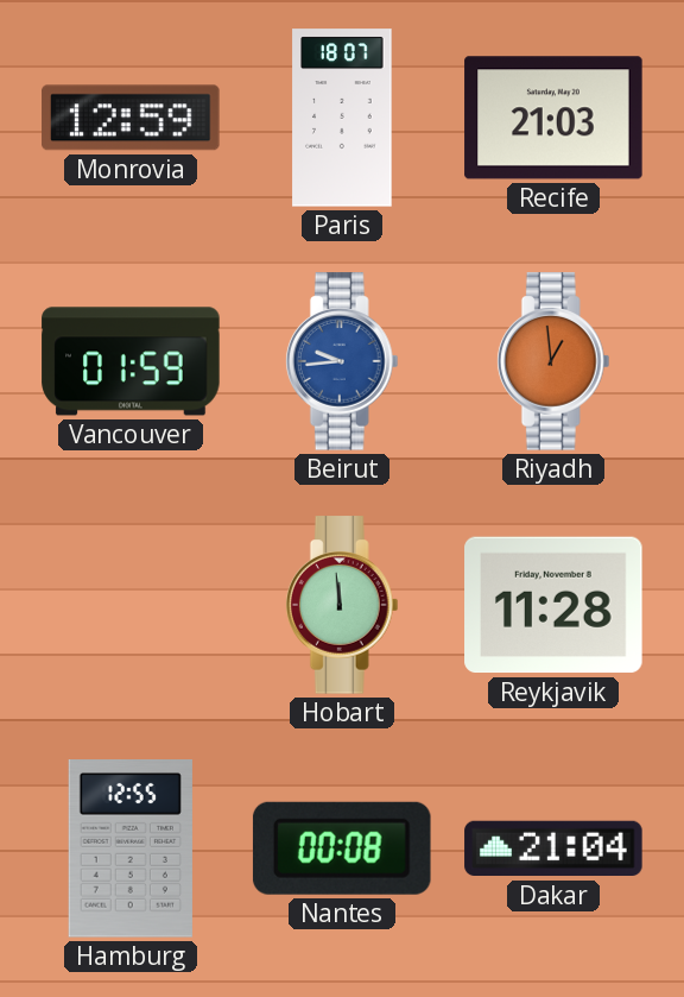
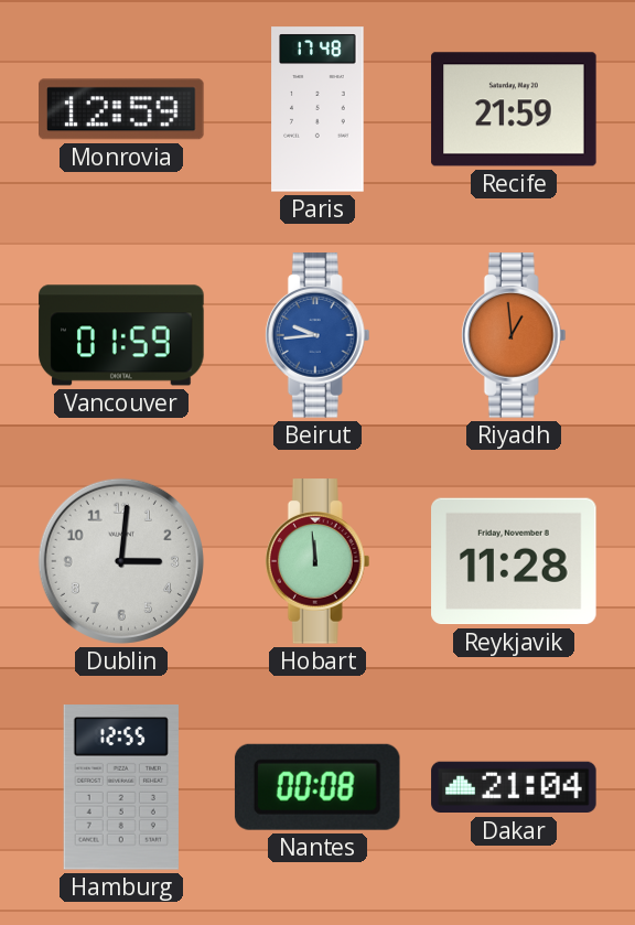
Paris: 18:07 -> 17:48
Recife: 21:03 -> 21:59
Dublin: none -> 3:01
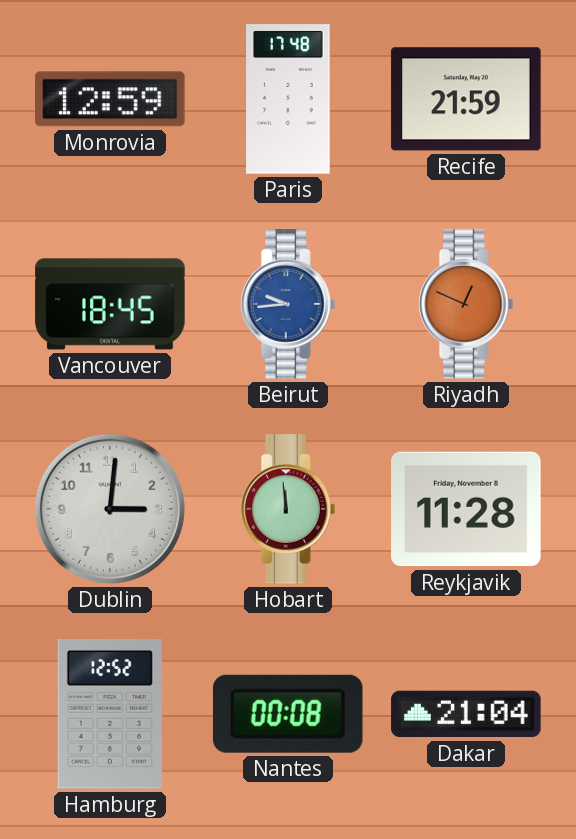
Vancouver: 01:59 -> 18:45
Riyadh: 12:59 -> 12:49
Hamburg: 12:55 -> 12:52
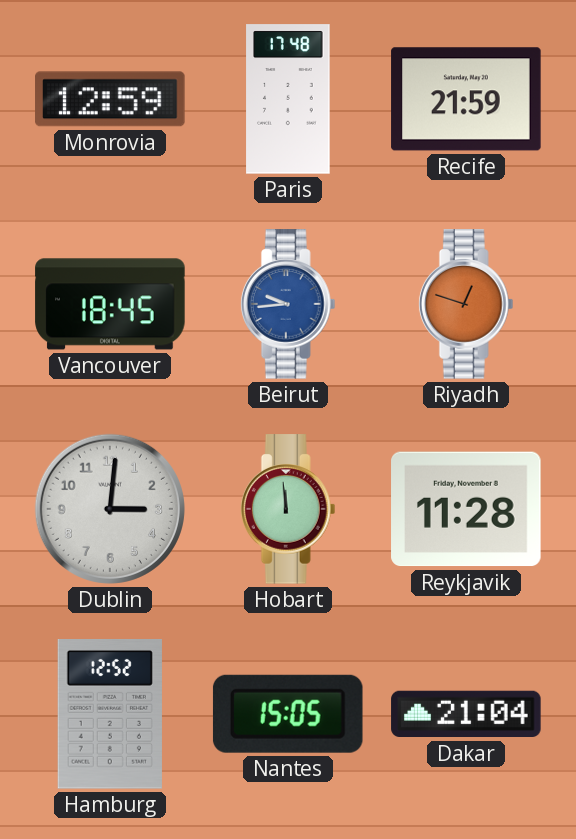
Riyadh: 12:49 -> 12:48
Nantes: 00:08 -> 15:05
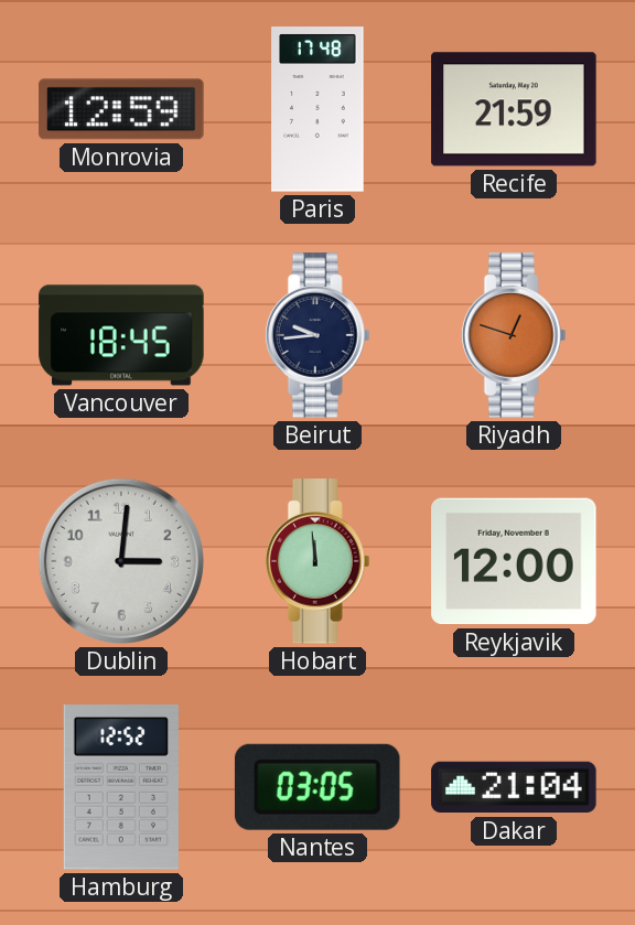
Beirut dial: blue -> navy
Reykjavik: 11:28 -> 12:00
Nantes: 15:05 -> 03:05
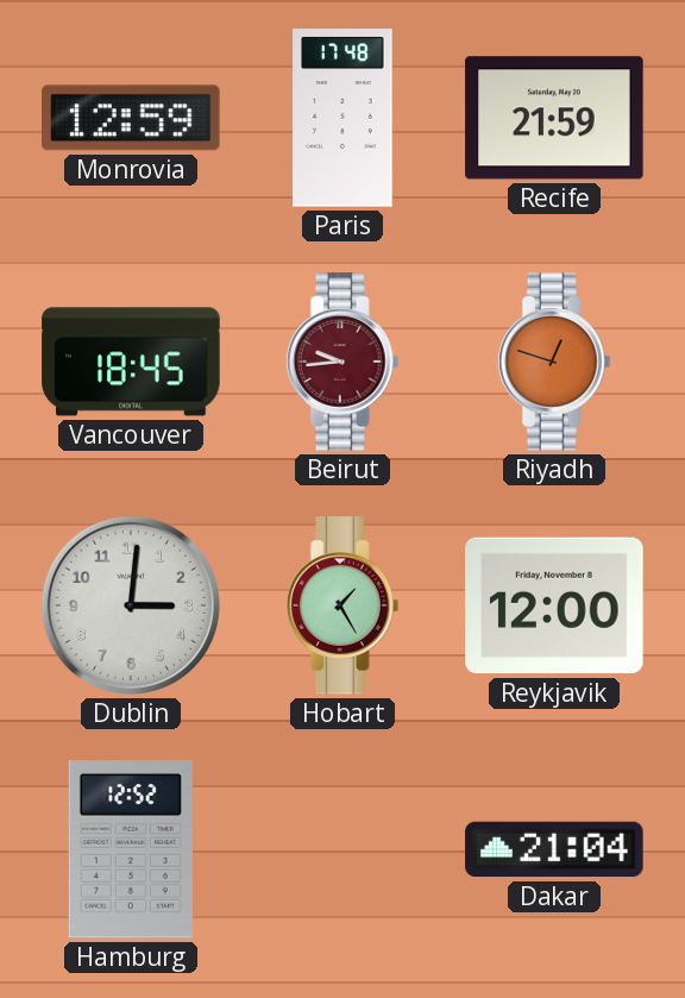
Beirut dial: navy -> burgundy
Hobart: 11:59 -> 1:25
Nantes: 03:05 -> none
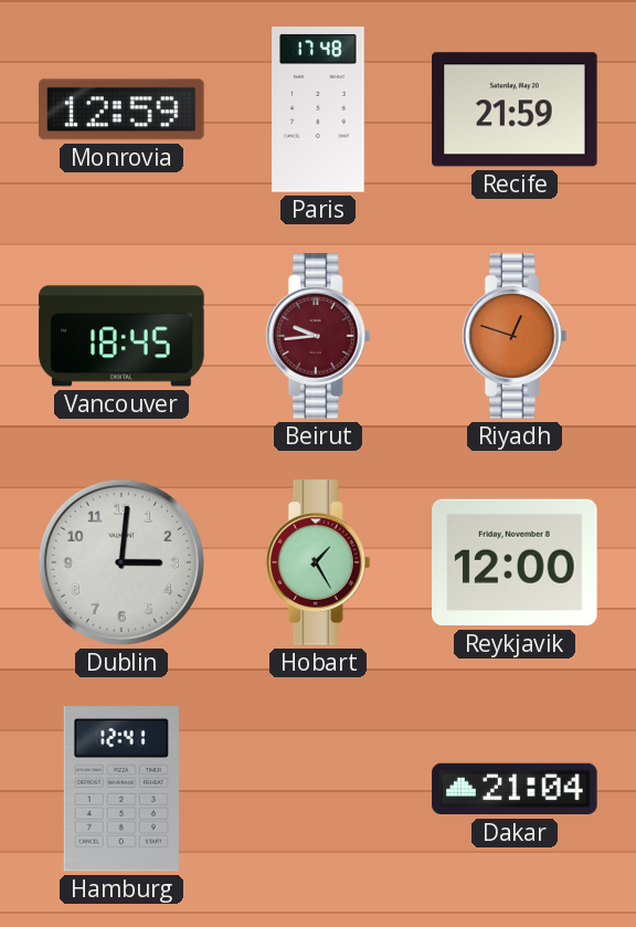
Hamburg: 12:52 -> 12:41
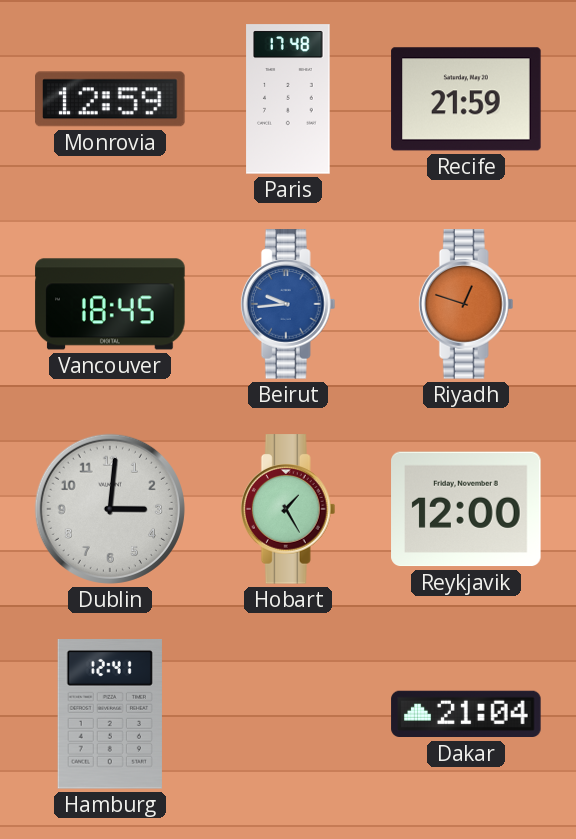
Beirut dial: burgundy -> blue
